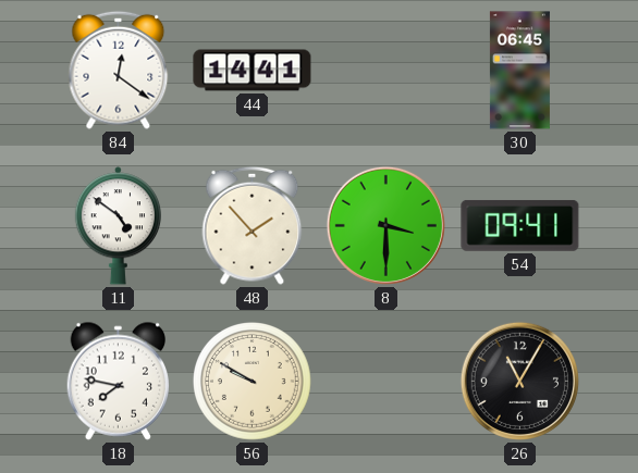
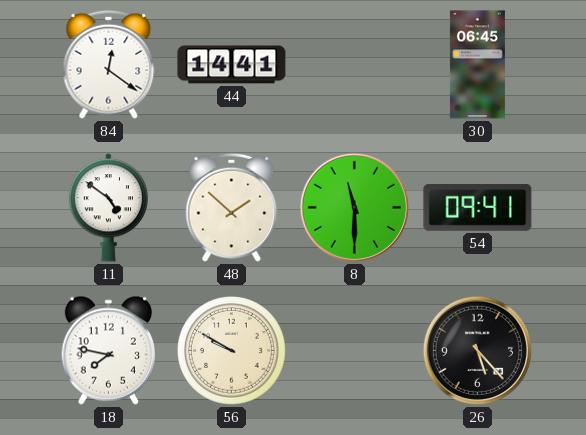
48: 1:53 -> 1:52
8: 3:30 -> 11:30
26: 11:05 -> 5:23
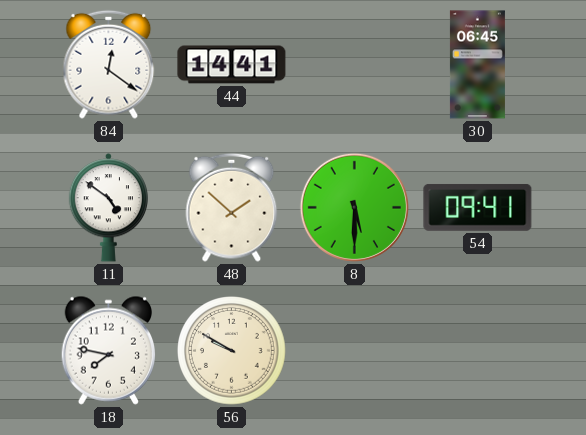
8: 11:30 -> 5:30
26: 5:23 -> none
